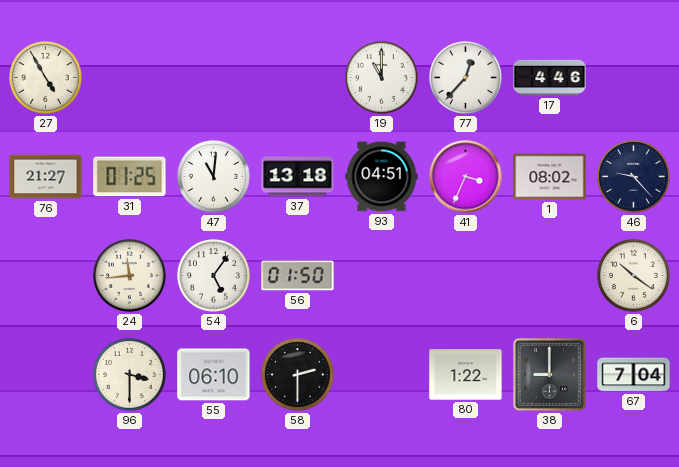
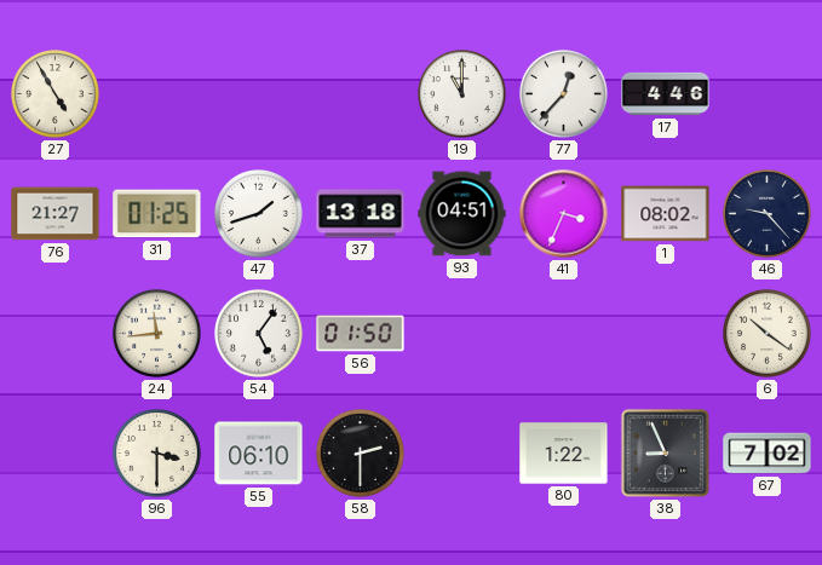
47: 11:01 -> 1:42
38: 9:00 -> 8:56
67: 7:04 -> 7:02
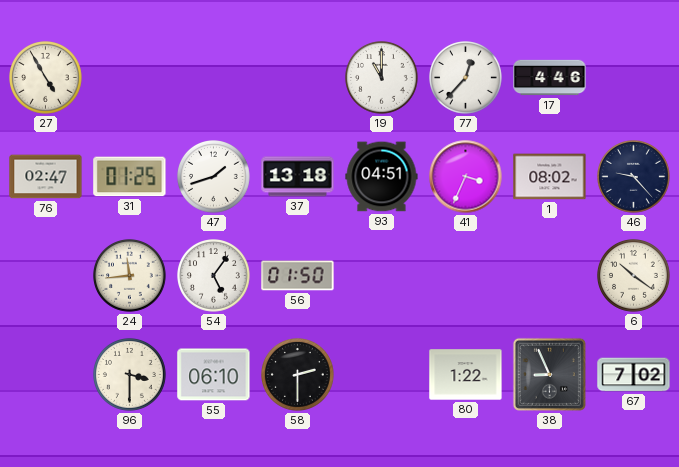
76: 21:27 -> 02:47
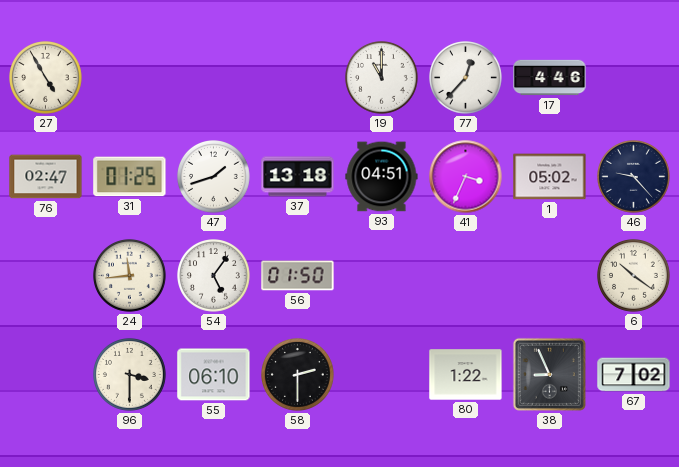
1: 08:02 -> 05:02
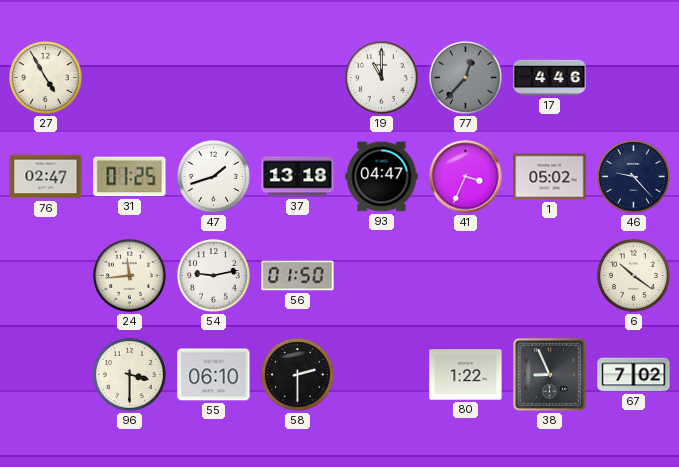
77 dial: white -> grey
93: 04:51 -> 04:47
54: 5:06 -> 9:13
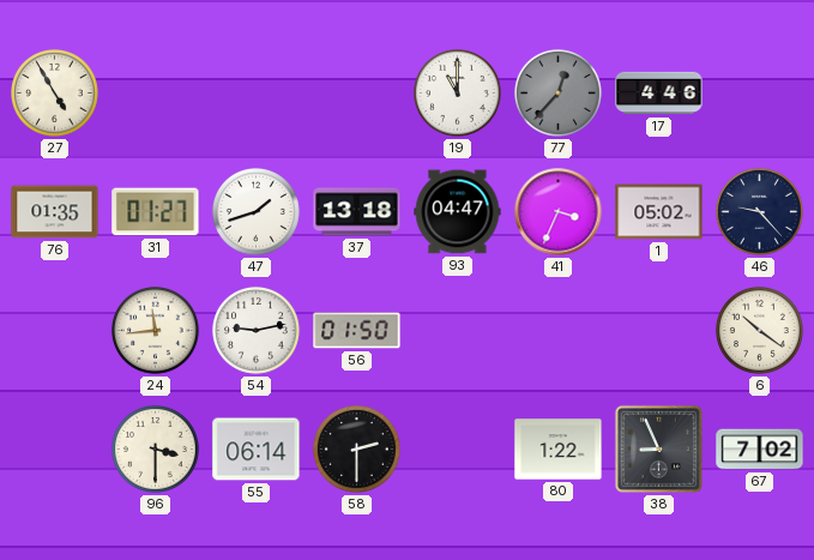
76: 02:47 -> 01:35
31: 01:25 -> 01:27
55: 06:10 -> 06:14
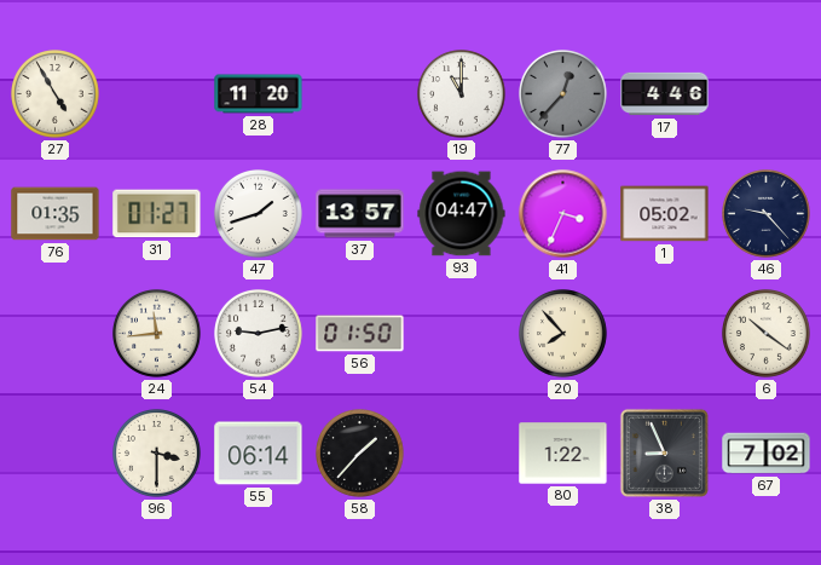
28: none -> 11:20
37: 13:18 -> 13:57
20: none -> 7:53
58: 2:30 -> 1:37
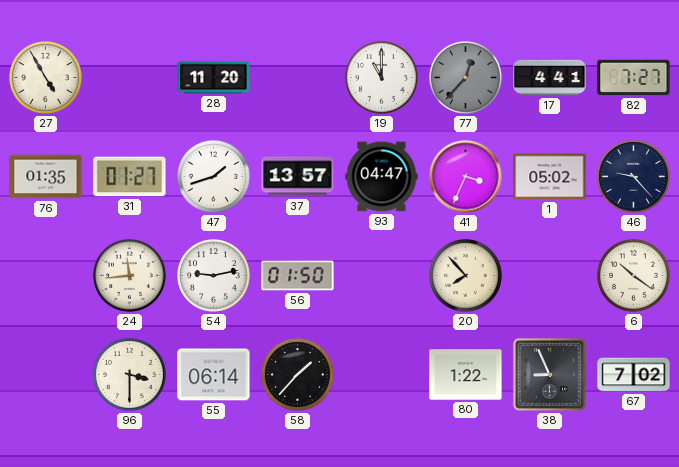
17: 4:46 -> 4:41
82: none -> 7:27
